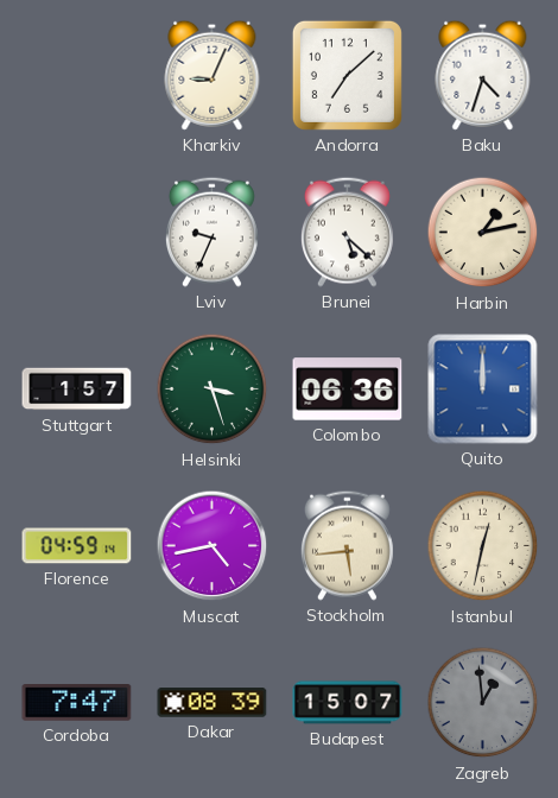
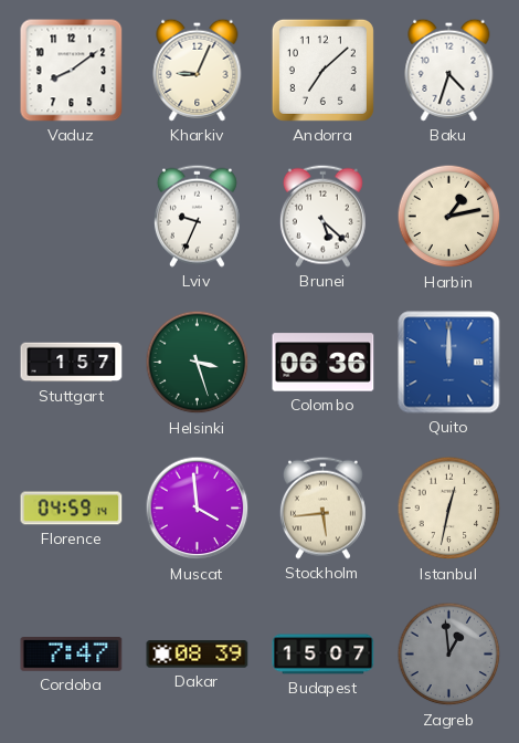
Vaduz: none -> 8:09
Muscat: 4:43 -> 3:59
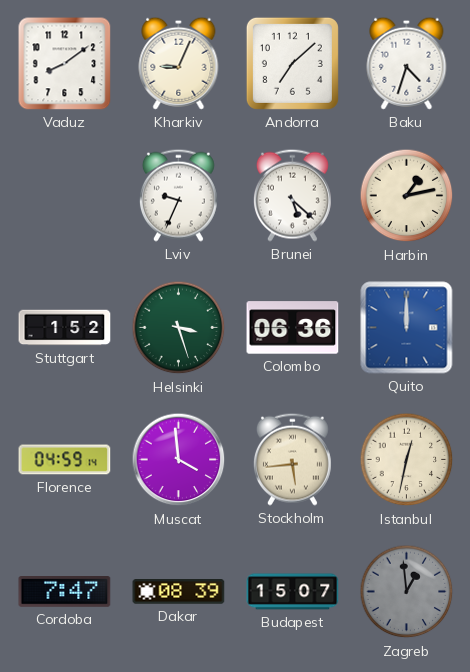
Stuttgart: 1:57 -> 1:52
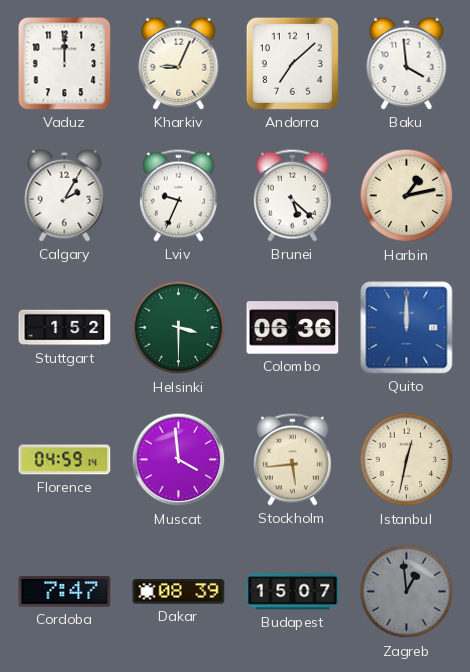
Vaduz: 8:09 -> 12:00
Baku: 4:33 -> 3:59
Calgary: none -> 2:05
Helsinki: 3:27 -> 3:30
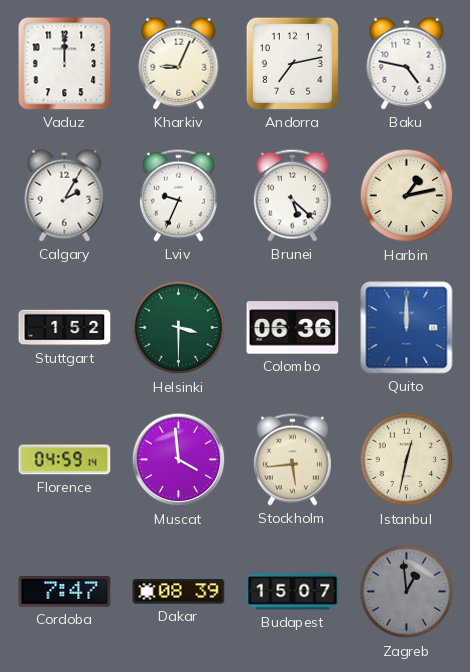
Andorra: 7:08 -> 7:13
Baku: 3:59 -> 4:47
